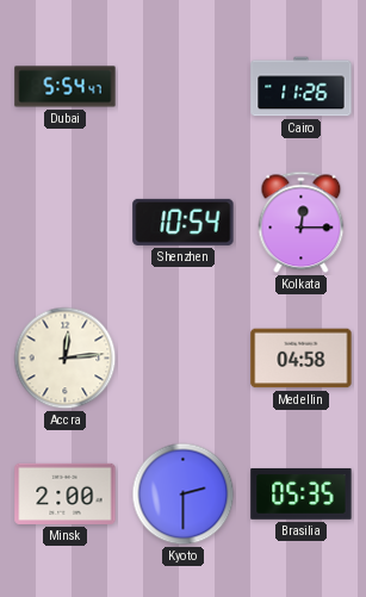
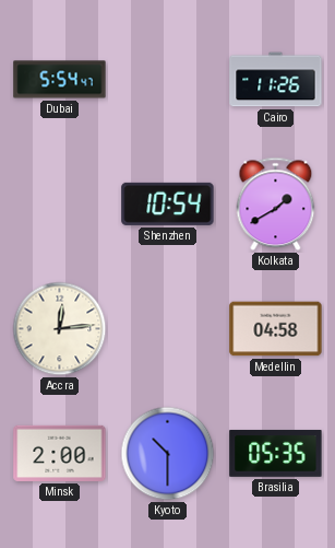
Kolkata: 12:15 -> 1:40
Kyoto: 2:30 -> 10:30
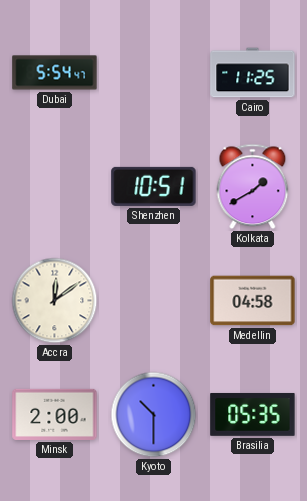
Cairo: 11:26 -> 11:25
Shenzhen: 10:54 -> 10:51
Accra: 12:14 -> 12:09
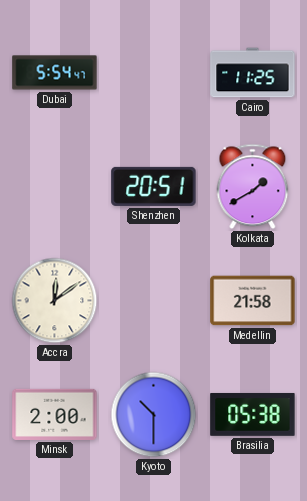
Shenzhen: 10:51 -> 20:51
Medellin: 04:58 -> 21:58
Brasilia: 05:35 -> 05:38
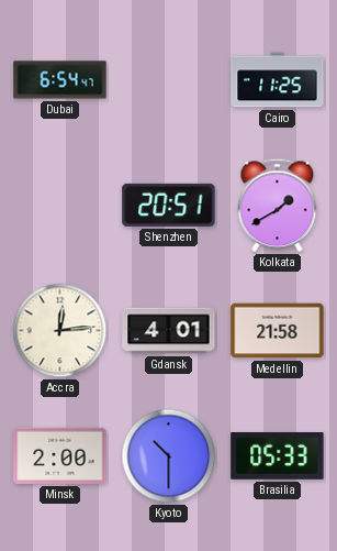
Dubai: 5:54 -> 6:54
Accra: 12:09 -> 12:14
Gdansk: none -> 4:01
Brasilia: 05:38 -> 05:33
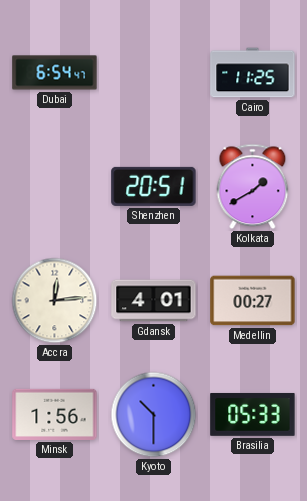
Medellin: 21:58 -> 00:27
Minsk: 2:00 -> 1:56
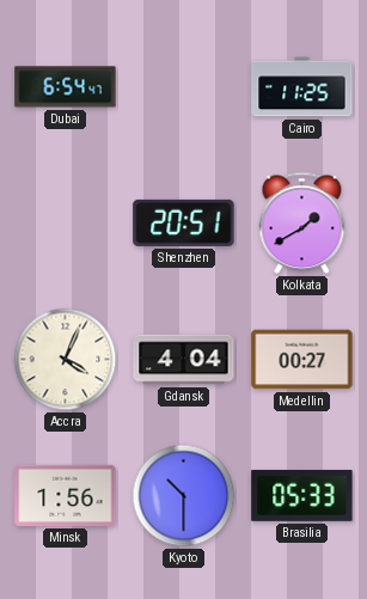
Accra: 12:14 -> 4:04
Gdansk: 4:01 -> 4:04
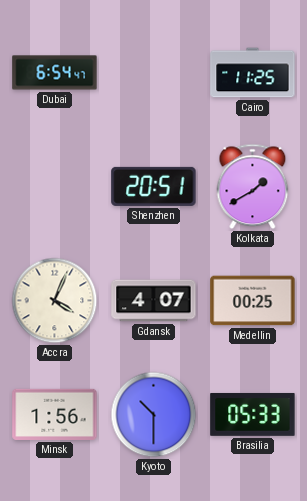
Gdansk: 4:04 -> 4:07
Medellin: 00:27 -> 00:25
